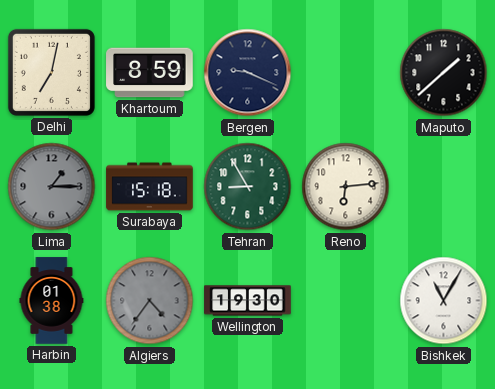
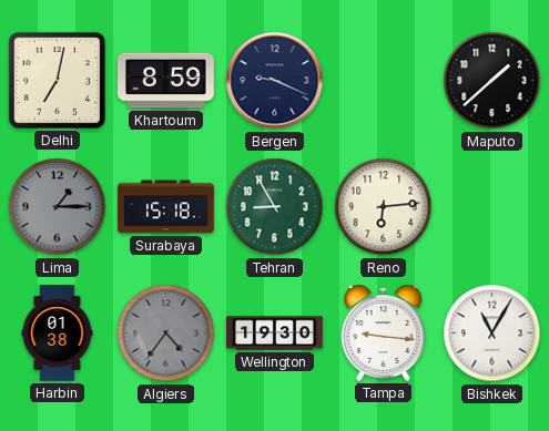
Tampa: none -> 9:16
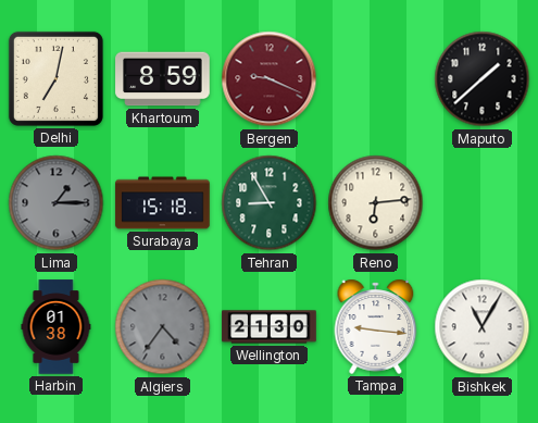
Bergen dial: navy -> burgundy
Wellington: 19:30 -> 21:30
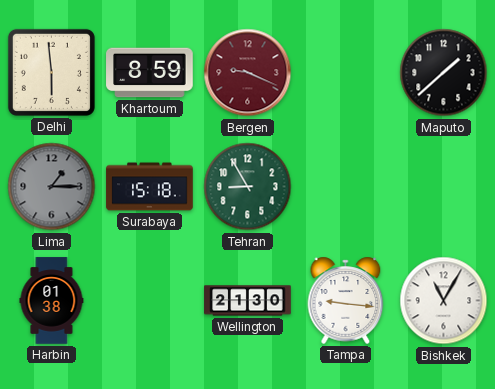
Delhi: 7:02 -> 5:59
Reno: 6:14 -> none
Algiers: 4:36 -> none
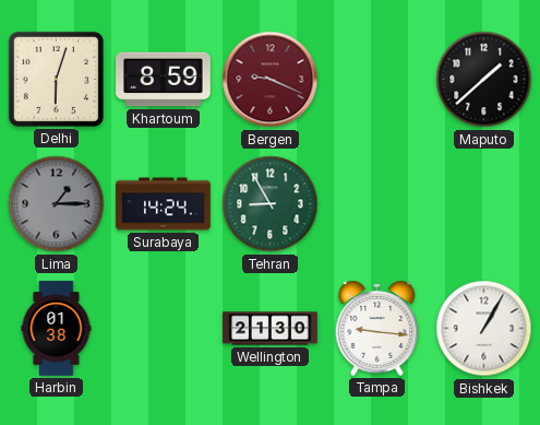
Delhi: 5:59 -> 6:03
Surabaya: 15:18 -> 14:24
Bishkek: 11:05 -> 1:05
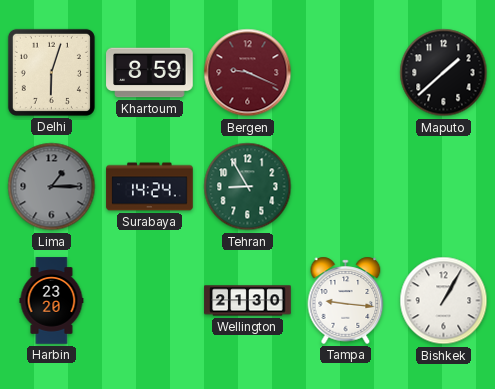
Harbin: 01:38 -> 23:20
